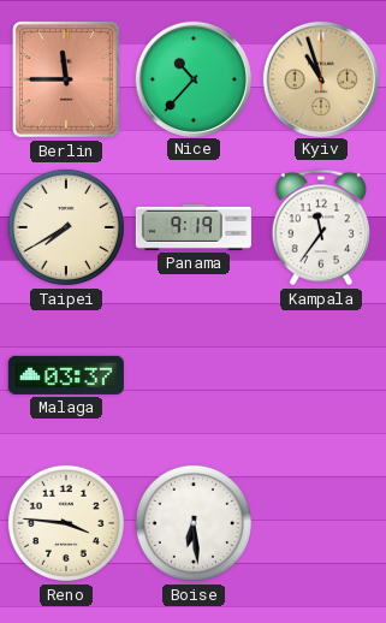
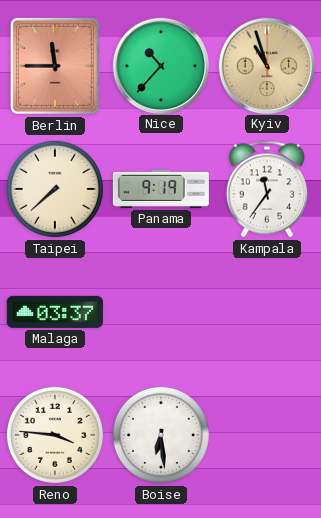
Taipei: 7:40 -> 7:38
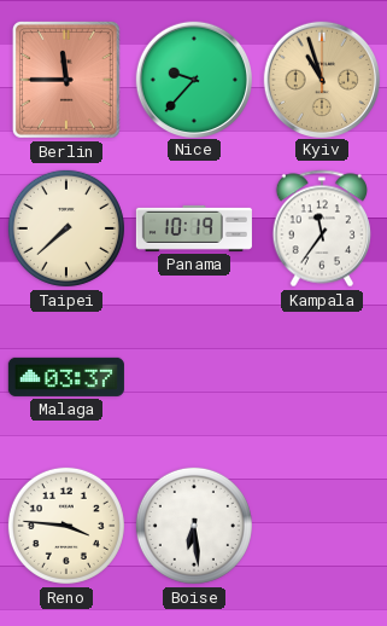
Nice: 10:37 -> 9:37
Panama: 9:19 -> 10:19
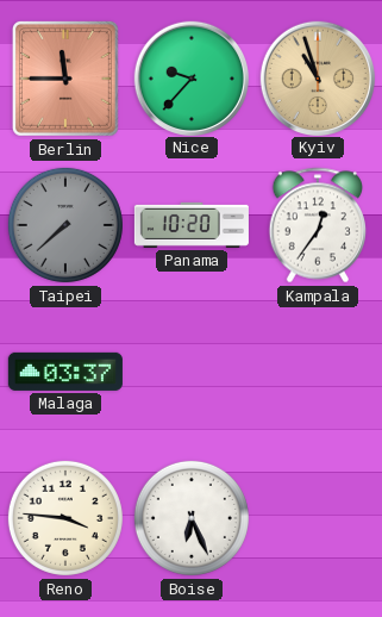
Taipei dial: cream -> grey
Panama: 10:19 -> 10:20
Kampala: 11:36 -> 12:36
Boise: 6:29 -> 6:26
